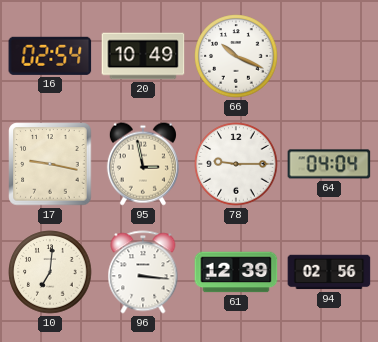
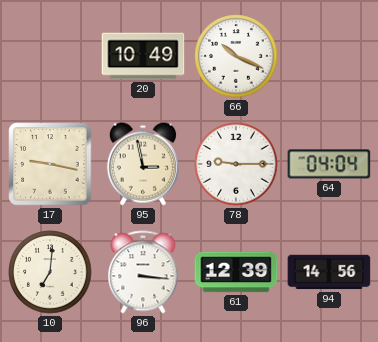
16: 02:54 -> none
94: 02:56 -> 14:56
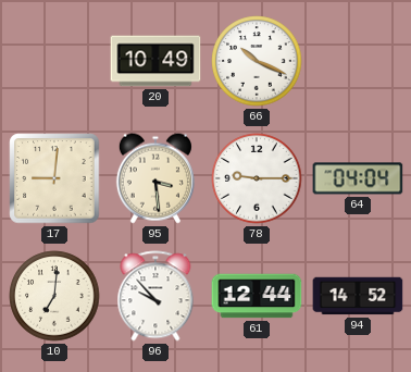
17: 9:17 -> 9:01
95: 2:58 -> 3:29
96: 3:16 -> 9:53
61: 12:39 -> 12:44
94: 14:56 -> 14:52
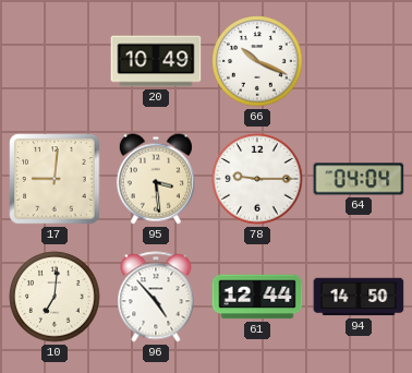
96: 9:53 -> 4:53
94: 14:52 -> 14:50
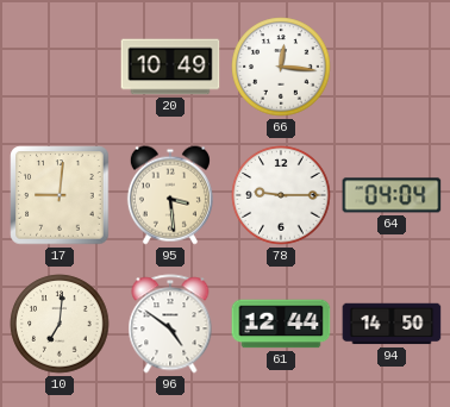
66: 10:19 -> 12:16
96: 4:53 -> 4:51
